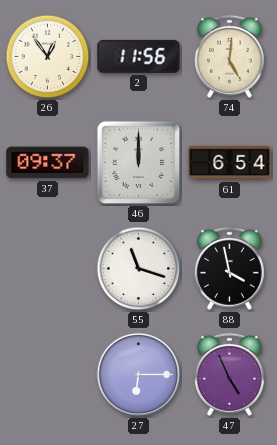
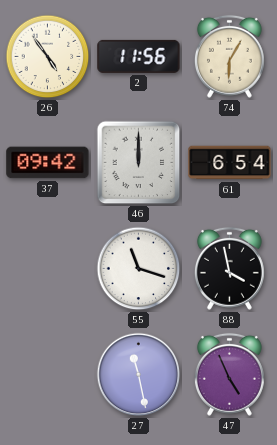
26: 12:54 -> 4:54
74: 5:01 -> 6:05
37: 09:37 -> 09:42
27: 6:15 -> 11:28
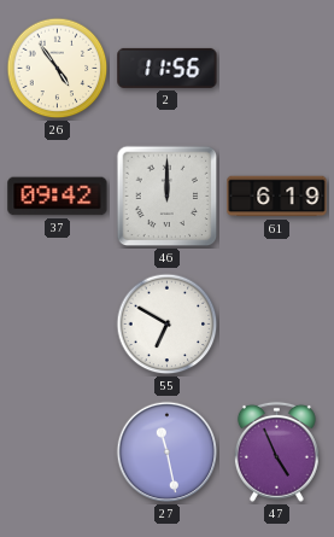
74: 6:05 -> none
61: 6:54 -> 6:19
55: 11:18 -> 6:50
88: 3:58 -> none
